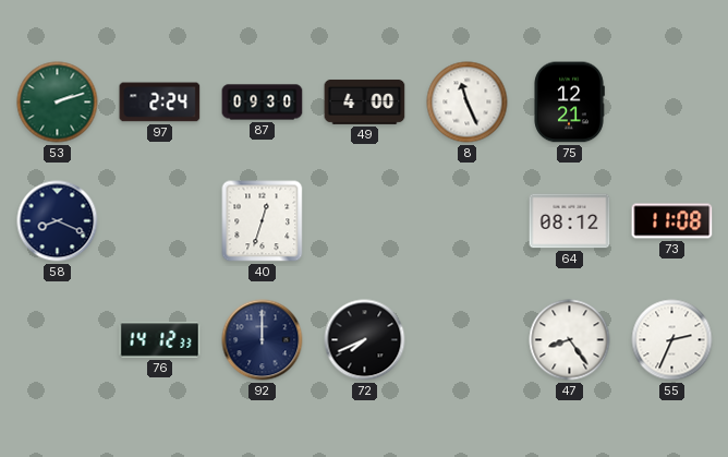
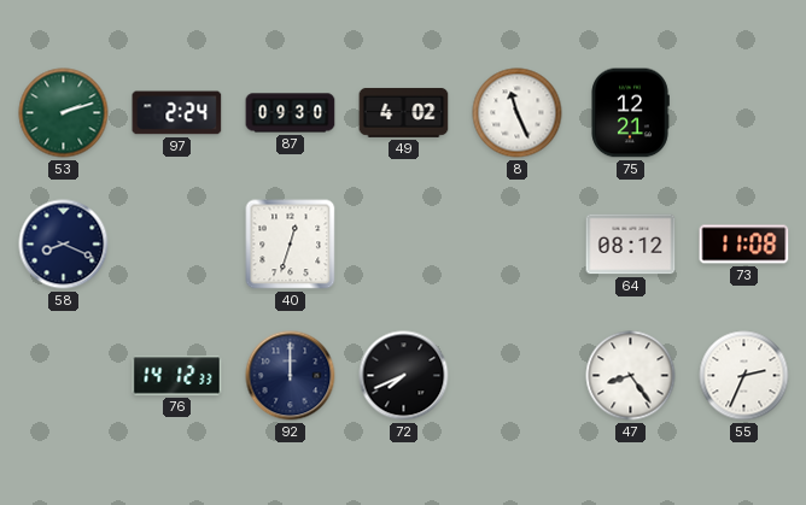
49: 4:00 -> 4:02
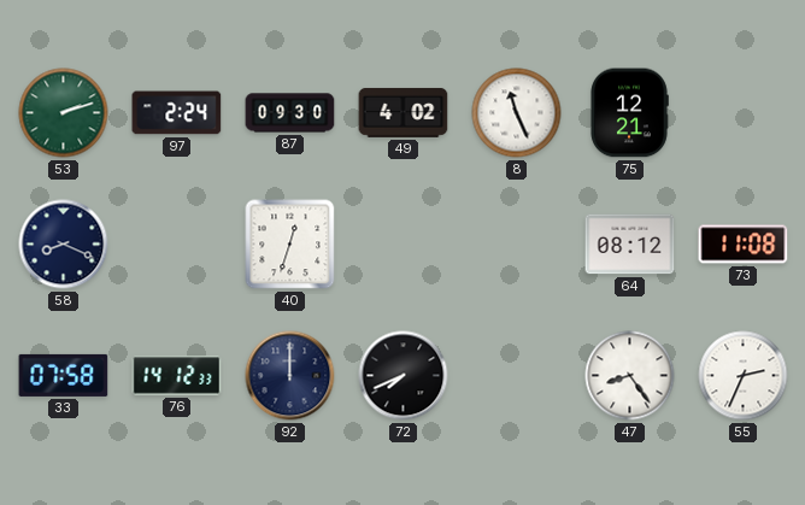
33: none -> 07:58
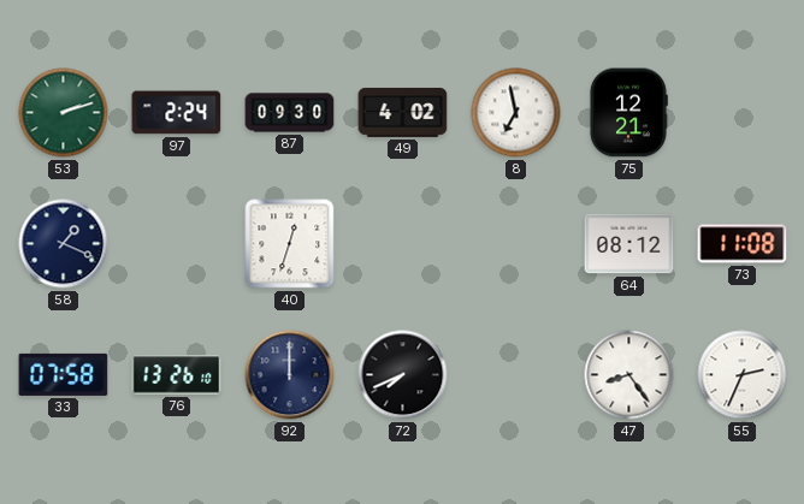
8: 11:26 -> 6:58
58: 8:19 -> 1:19
76: 14:12 -> 13:26
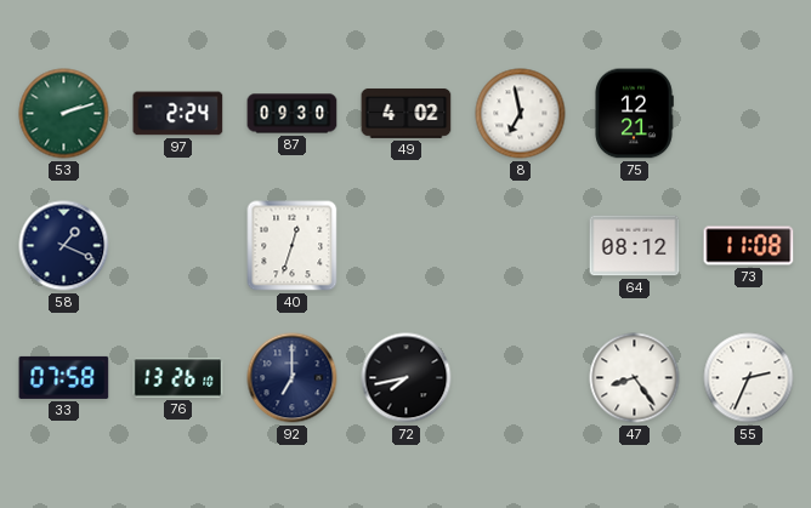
92: 12:00 -> 7:00
72: 7:41 -> 7:43
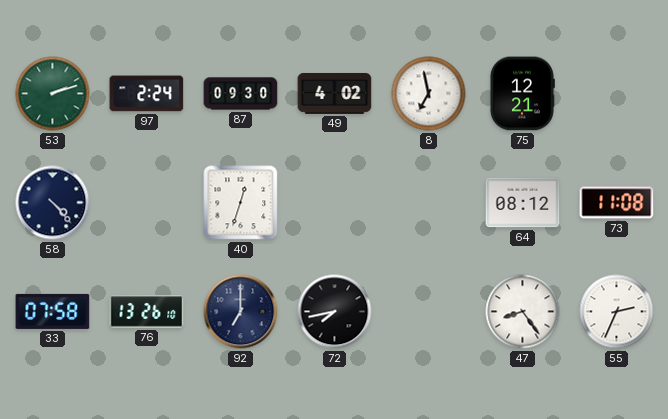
58: 1:19 -> 4:23
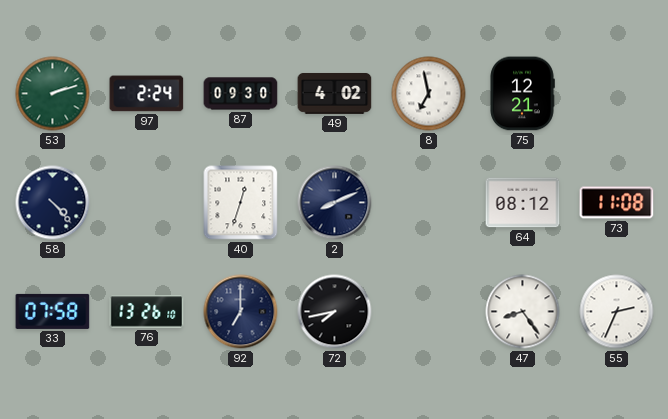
2: none -> 8:11
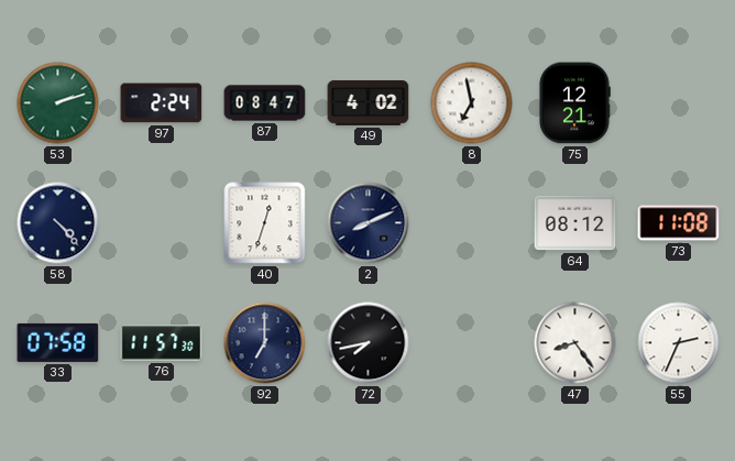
87: 09:30 -> 08:47
76: 13:26 -> 11:57
